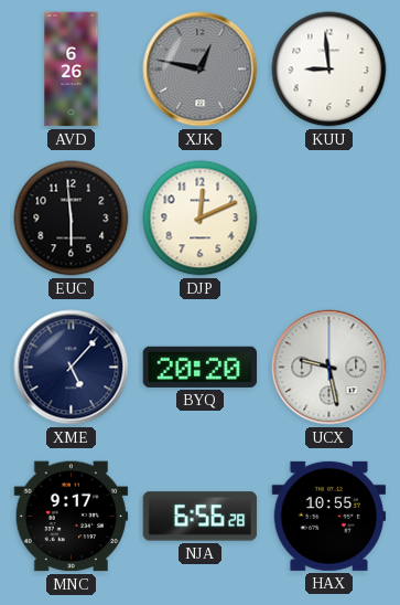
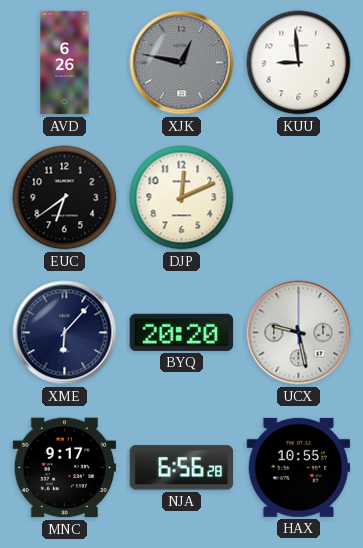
EUC: 5:59 -> 6:39
XME: 5:07 -> 6:07
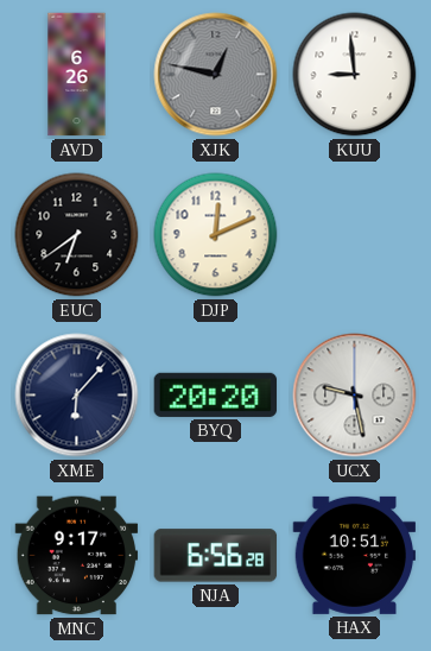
HAX: 10:55 -> 10:51
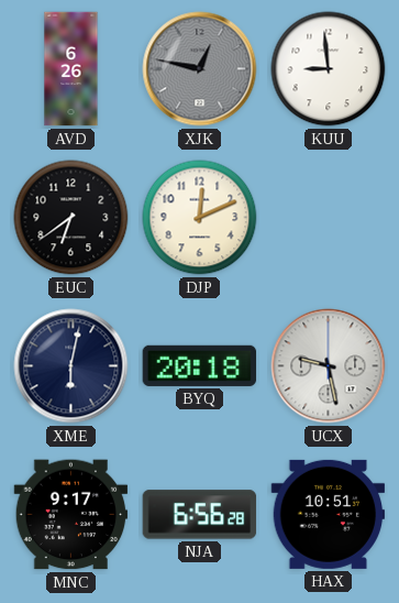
XME: 6:07 -> 6:02
BYQ: 20:20 -> 20:18
